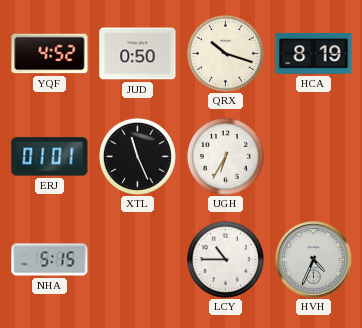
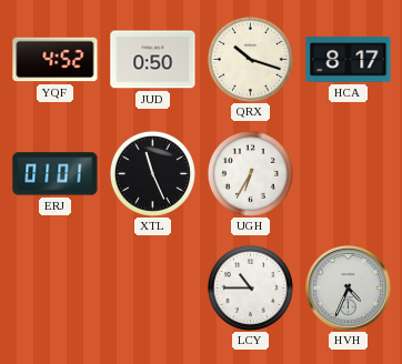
HCA: 8:19 -> 8:17
NHA: 5:15 -> none
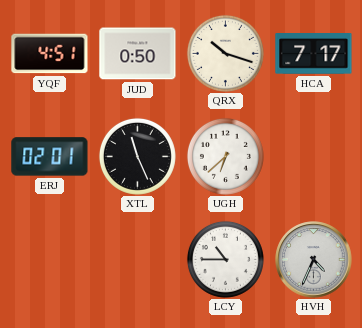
YQF: 4:52 -> 4:51
HCA: 8:17 -> 7:17
ERJ: 01:01 -> 02:01
UGH: 6:35 -> 6:38
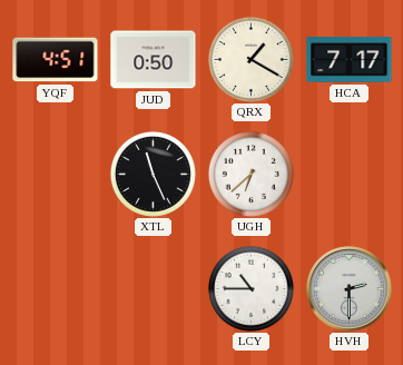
QRX: 10:18 -> 1:20
ERJ: 02:01 -> none
HVH: 4:34 -> 2:30
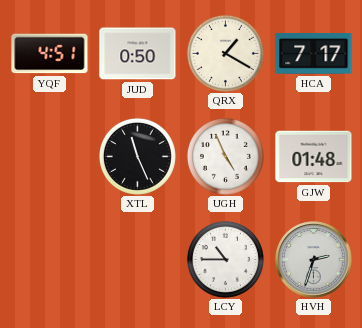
UGH: 6:38 -> 4:56
GJW: none -> 01:48
HVH: 2:30 -> 2:33
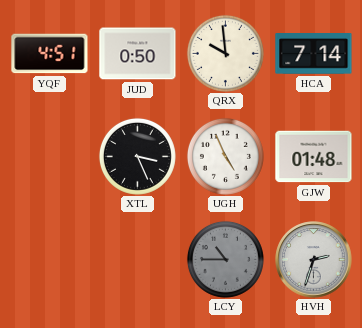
QRX: 1:20 -> 9:59
HCA: 7:17 -> 7:14
XTL: 11:26 -> 3:26
LCY dial: white -> grey
